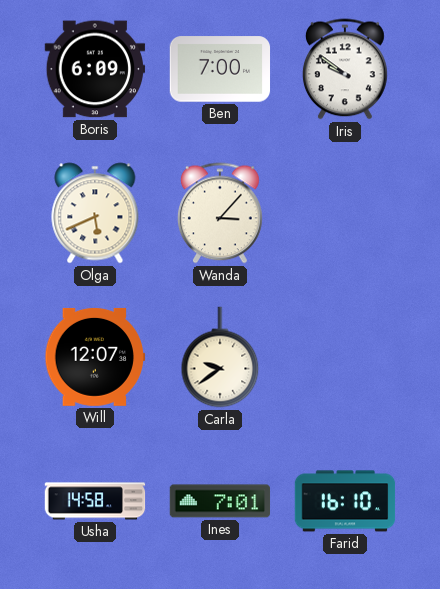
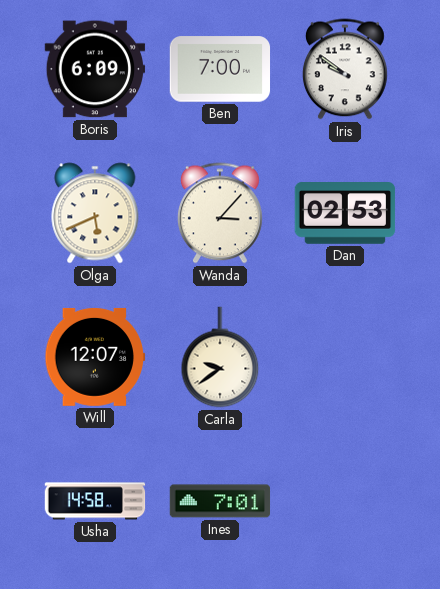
Dan: none -> 02:53
Farid: 16:10 -> none
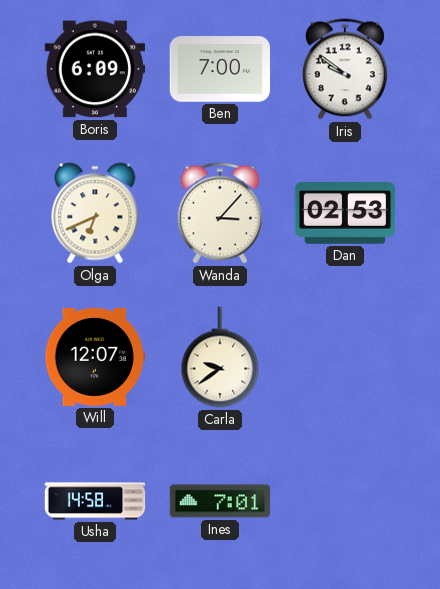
Olga: 5:41 -> 6:41
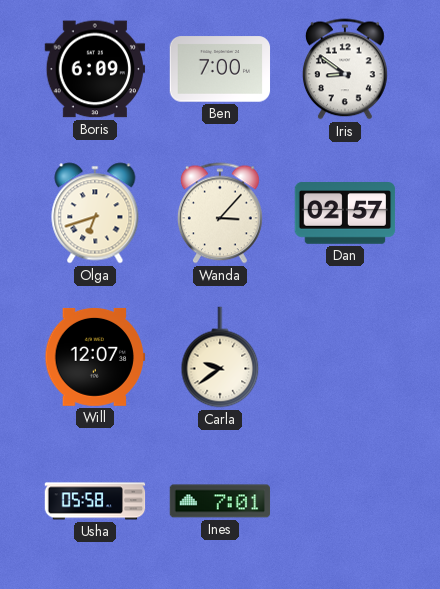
Iris: 9:51 -> 8:51
Olga: 6:41 -> 6:42
Dan: 02:53 -> 02:57
Usha: 14:58 -> 05:58
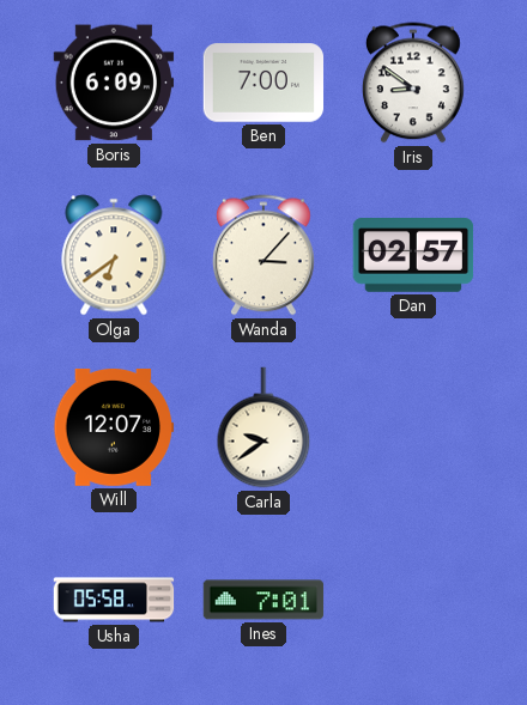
Olga: 6:42 -> 6:39
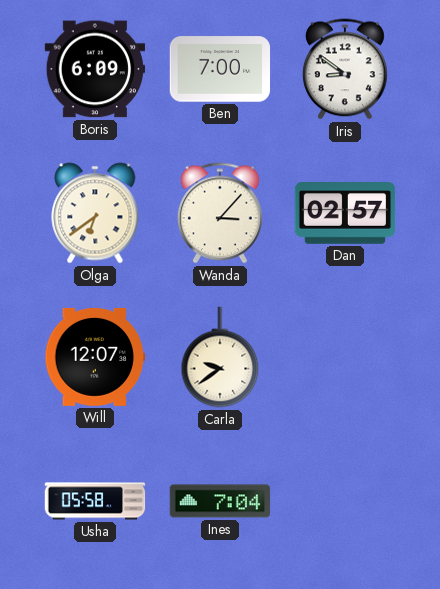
Ines: 7:01 -> 7:04
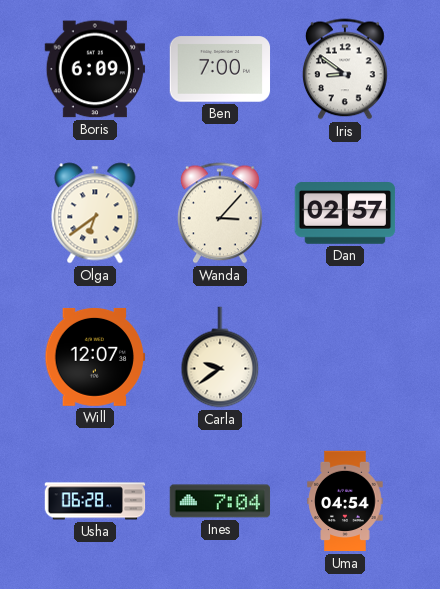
Usha: 05:58 -> 06:28
Uma: none -> 04:54
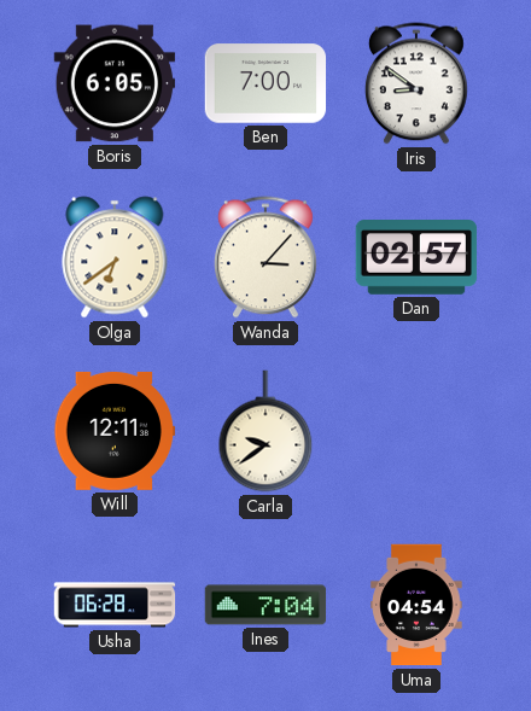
Boris: 6:09 -> 6:05
Will: 12:07 -> 12:11
